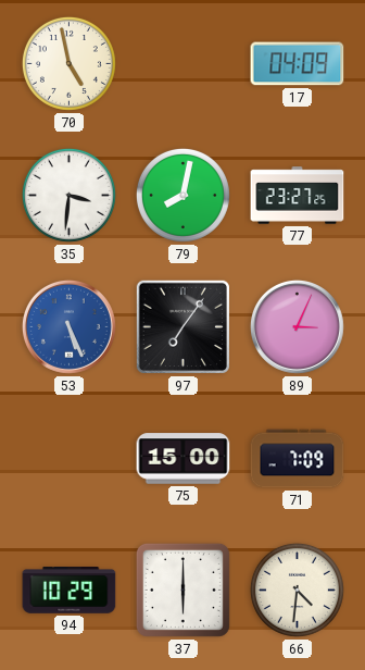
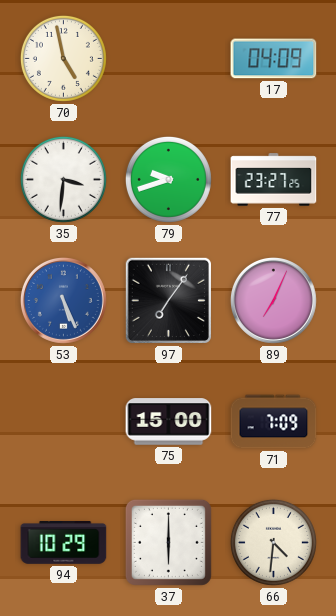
79: 8:02 -> 9:42
89: 3:04 -> 7:04
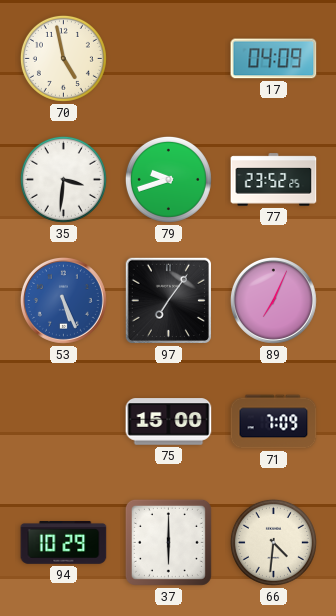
77: 23:27 -> 23:52
